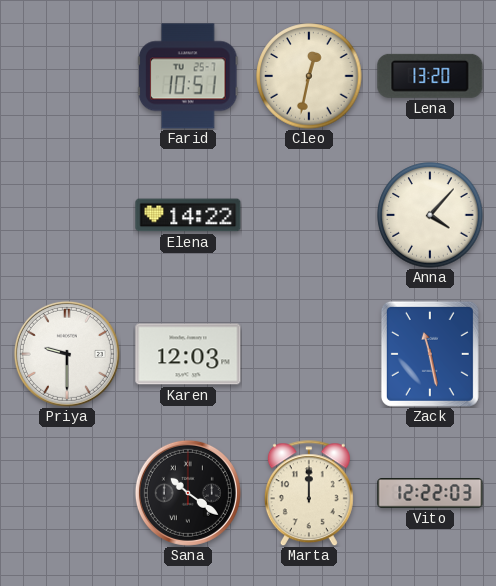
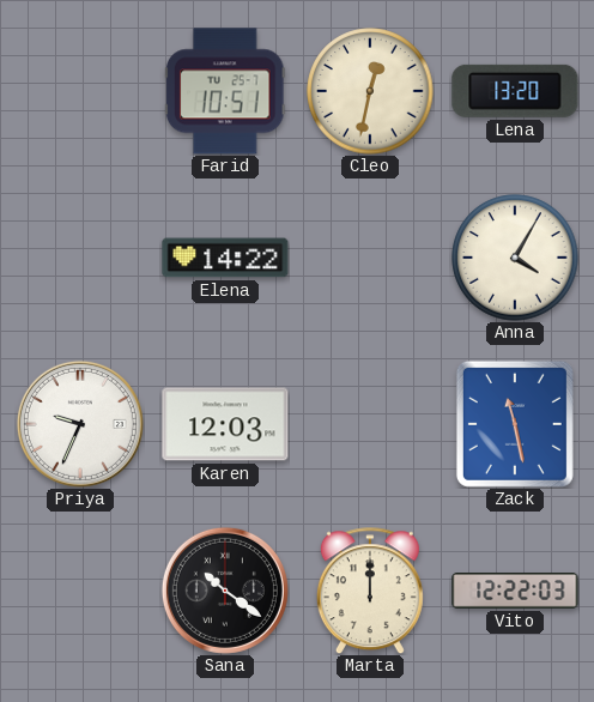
Anna: 4:07 -> 4:05
Priya: 9:30 -> 9:34
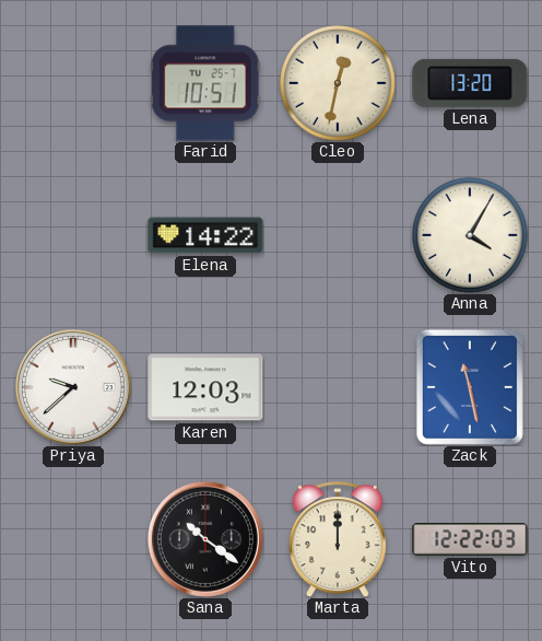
Priya: 9:34 -> 9:38
